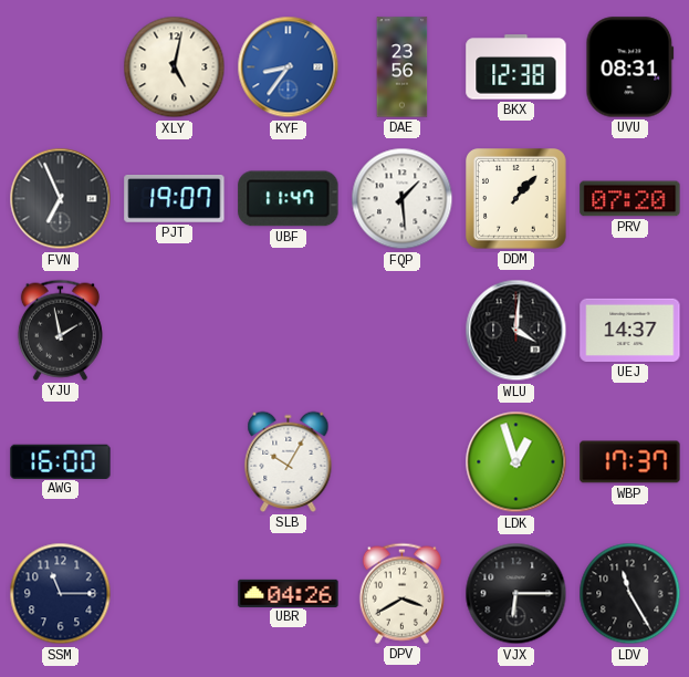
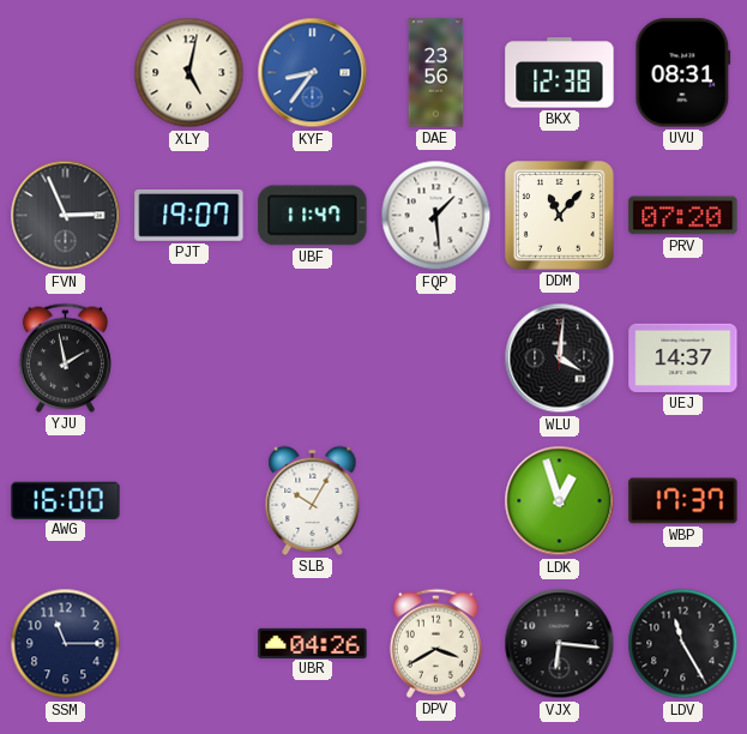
FVN: 6:56 -> 2:56
DDM: 1:07 -> 11:07
VJX: 6:15 -> 6:16
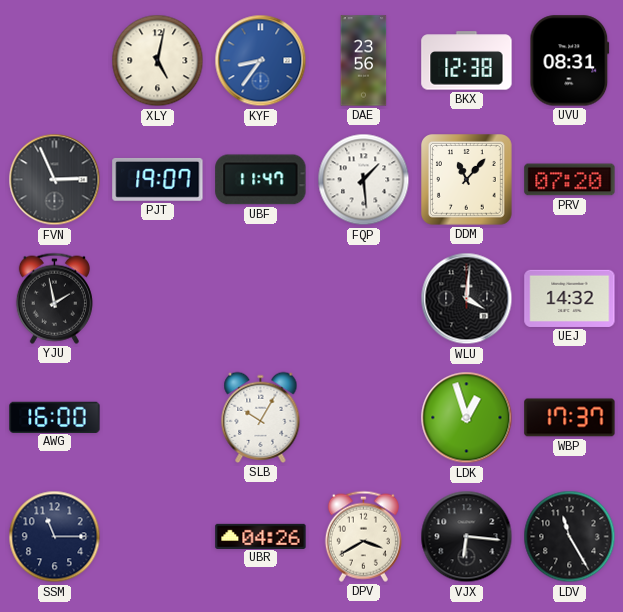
UEJ: 14:37 -> 14:32
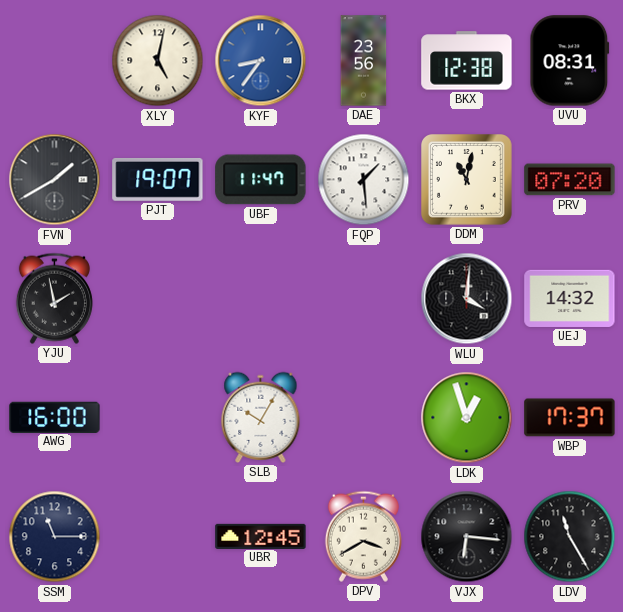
FVN: 2:56 -> 1:40
DDM: 11:07 -> 11:02
UBR: 04:26 -> 12:45
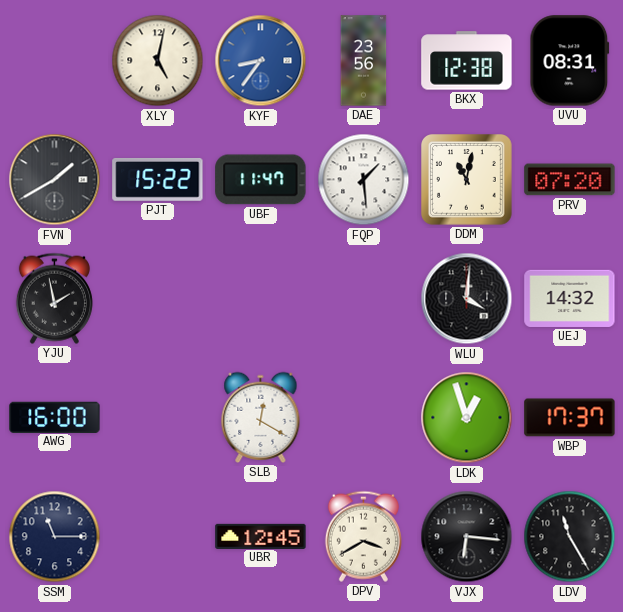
PJT: 19:07 -> 15:22
SLB: 10:05 -> 12:20
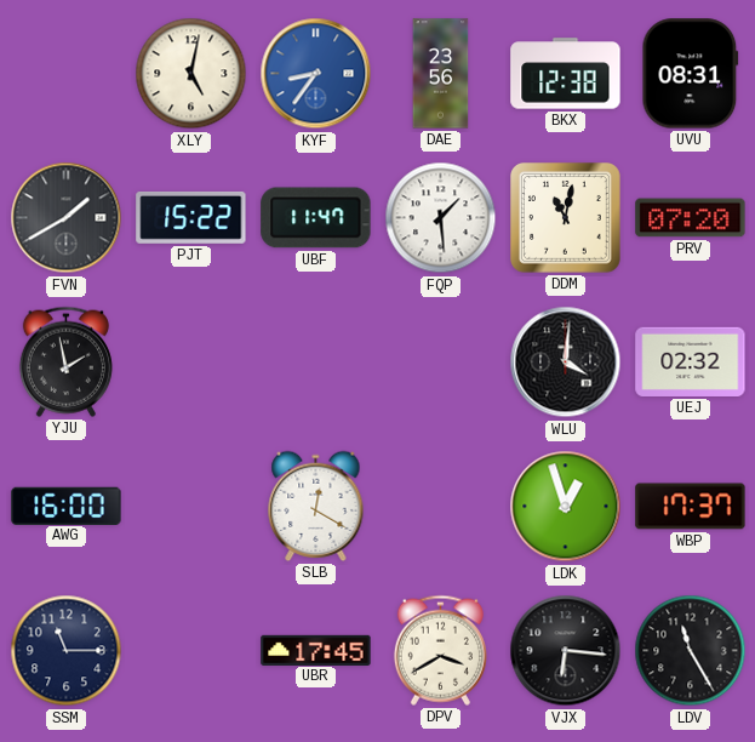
UEJ: 14:32 -> 02:32
UBR: 12:45 -> 17:45
